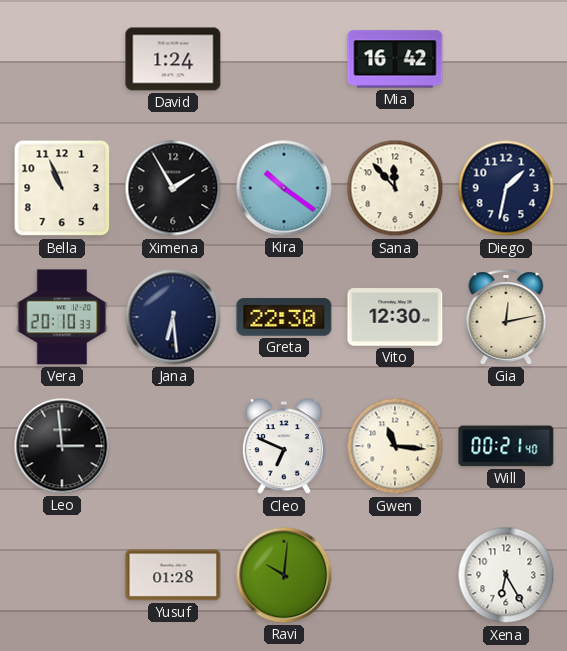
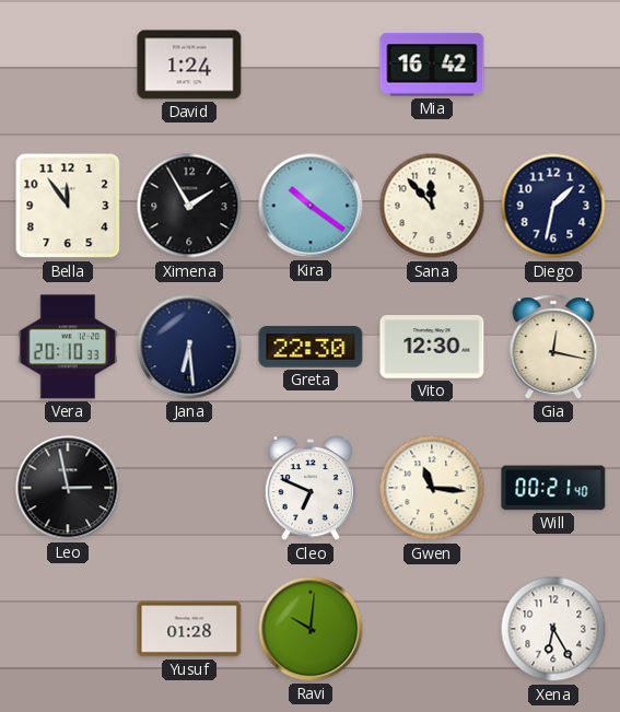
Bella: 10:56 -> 11:54
Gia: 12:13 -> 12:17
Leo: 2:59 -> 2:58
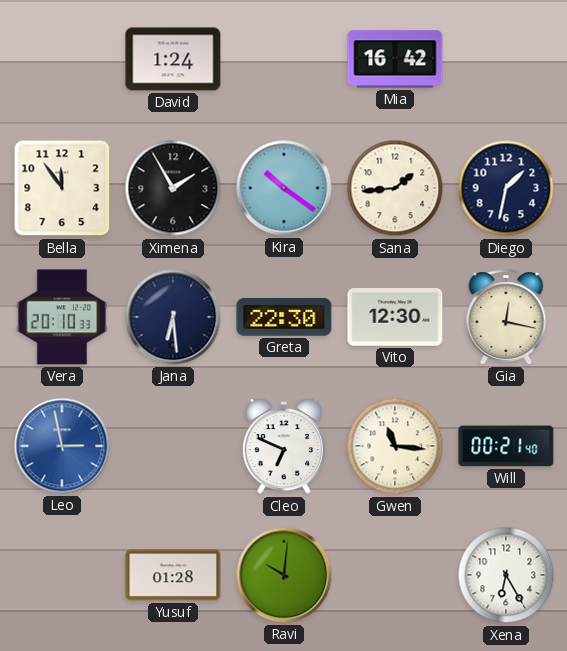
Sana: 11:53 -> 1:44
Leo dial: black -> blue
